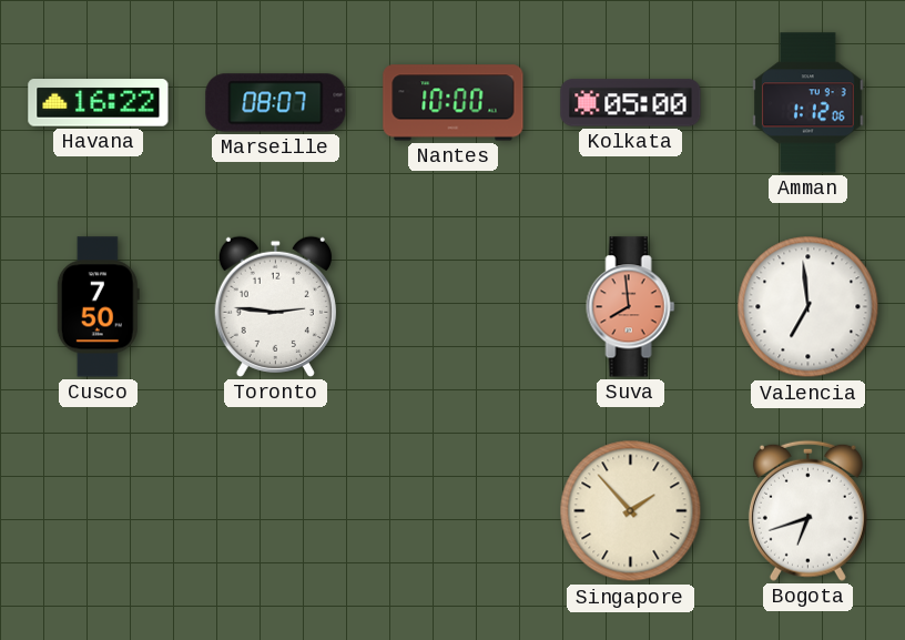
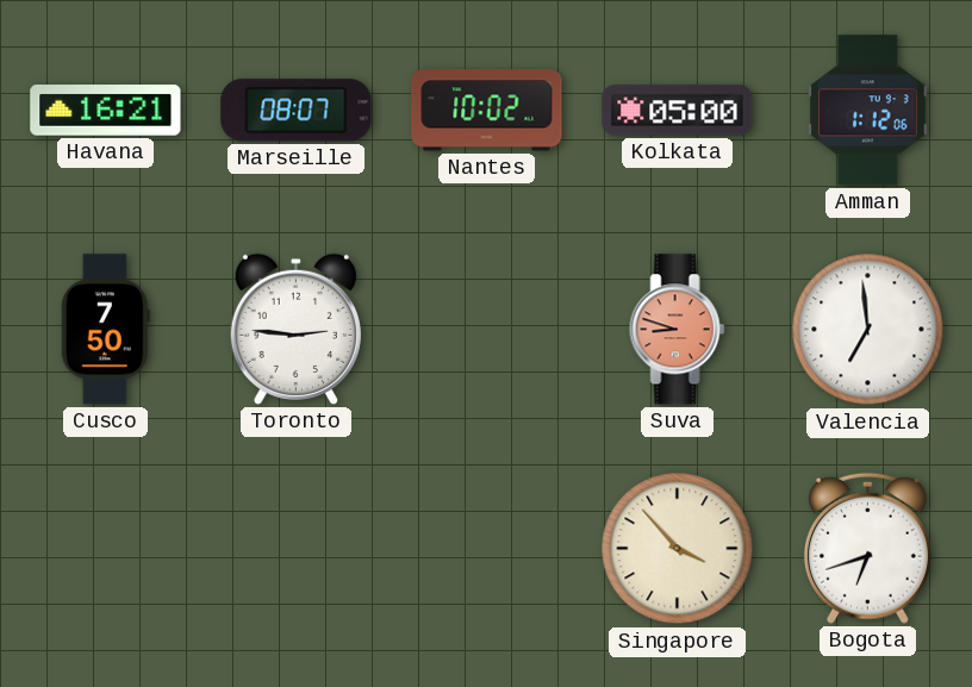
Havana: 16:22 -> 16:21
Nantes: 10:00 -> 10:02
Suva: 7:59 -> 8:48
Singapore: 1:53 -> 3:53
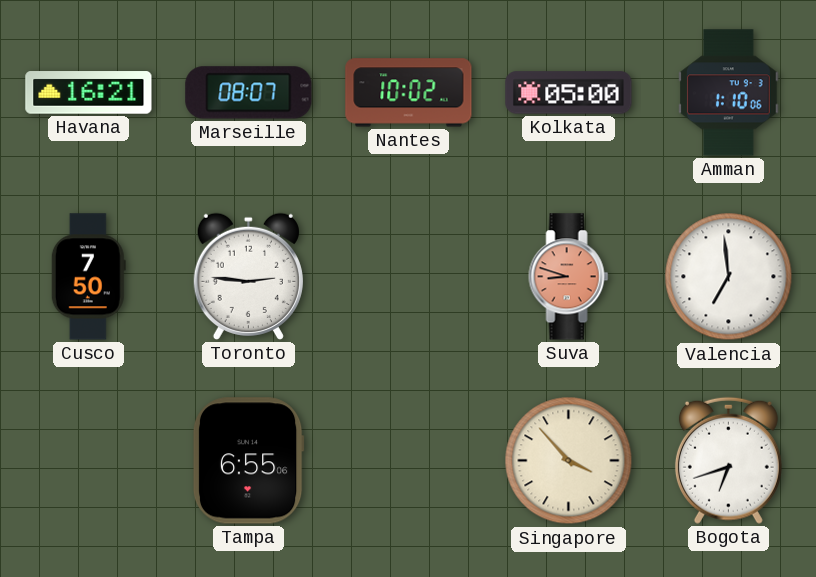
Amman: 1:12 -> 1:10
Tampa: none -> 6:55
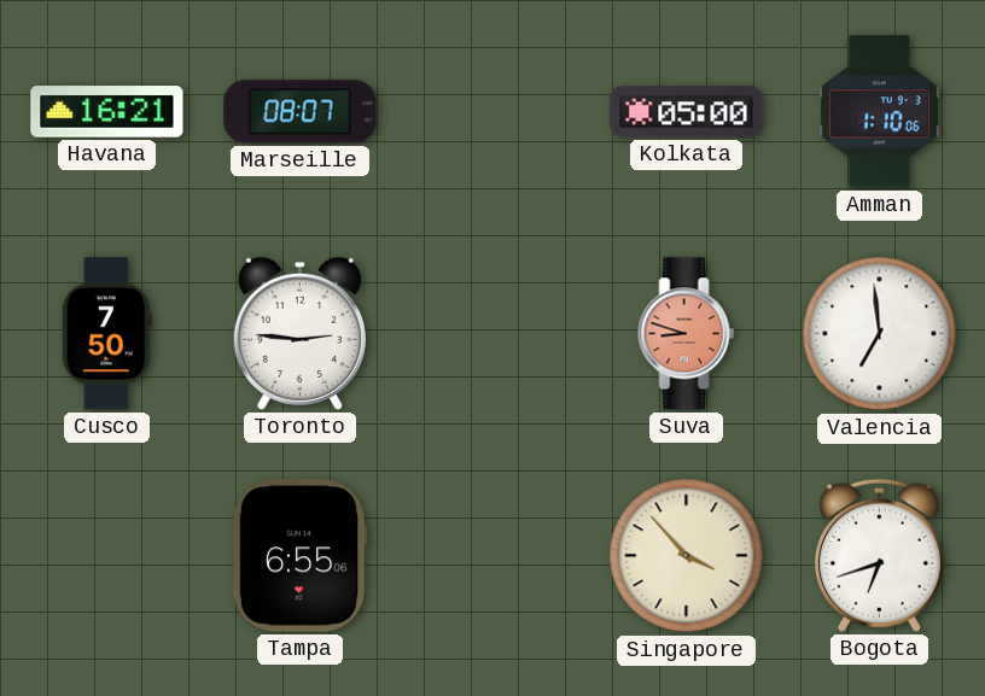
Nantes: 10:02 -> none
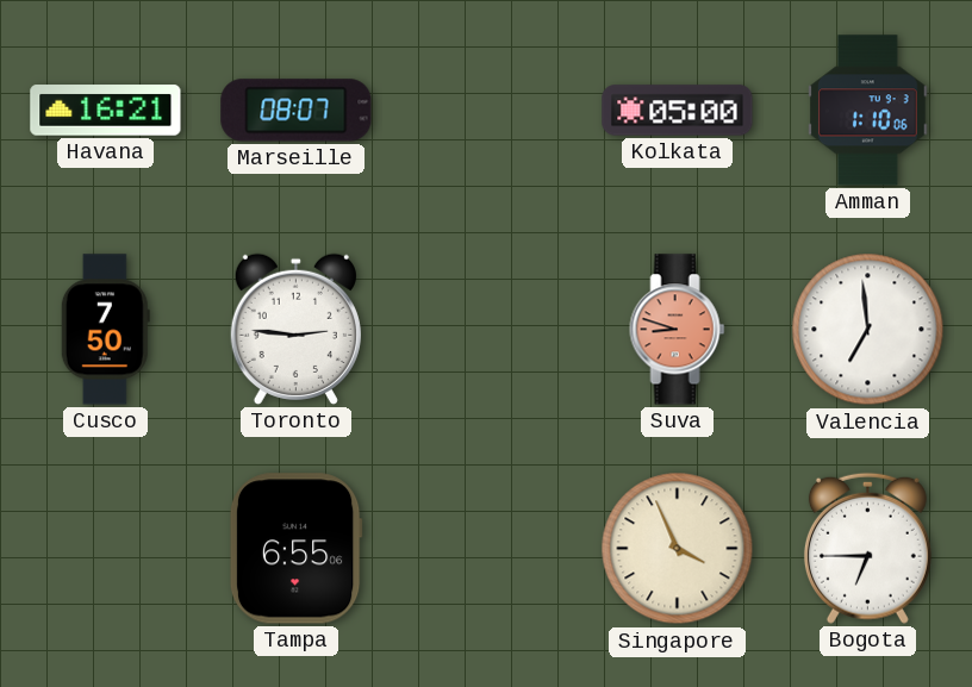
Singapore: 3:53 -> 3:56
Bogota: 6:42 -> 6:45
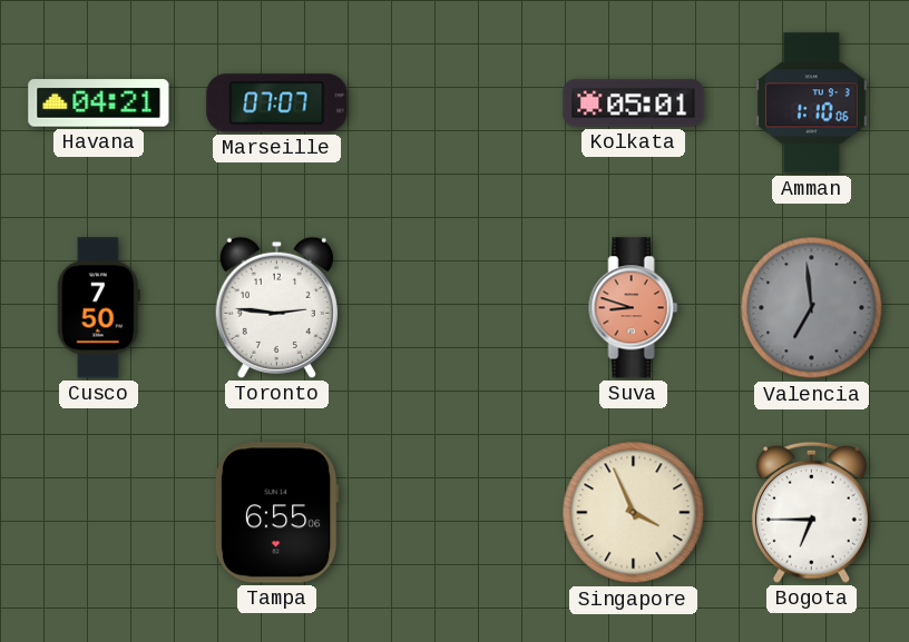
Havana: 16:21 -> 04:21
Marseille: 08:07 -> 07:07
Kolkata: 05:00 -> 05:01
Valencia dial: white -> grey
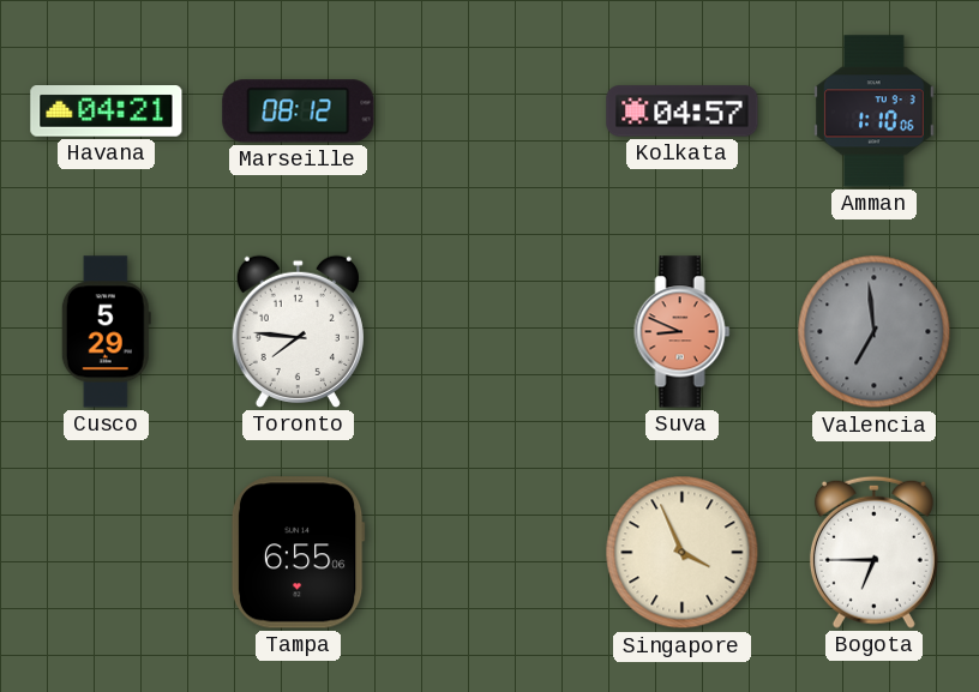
Marseille: 07:07 -> 08:12
Kolkata: 05:01 -> 04:57
Cusco: 7:50 -> 5:29
Toronto: 2:46 -> 7:46
Suva: 8:48 -> 8:49
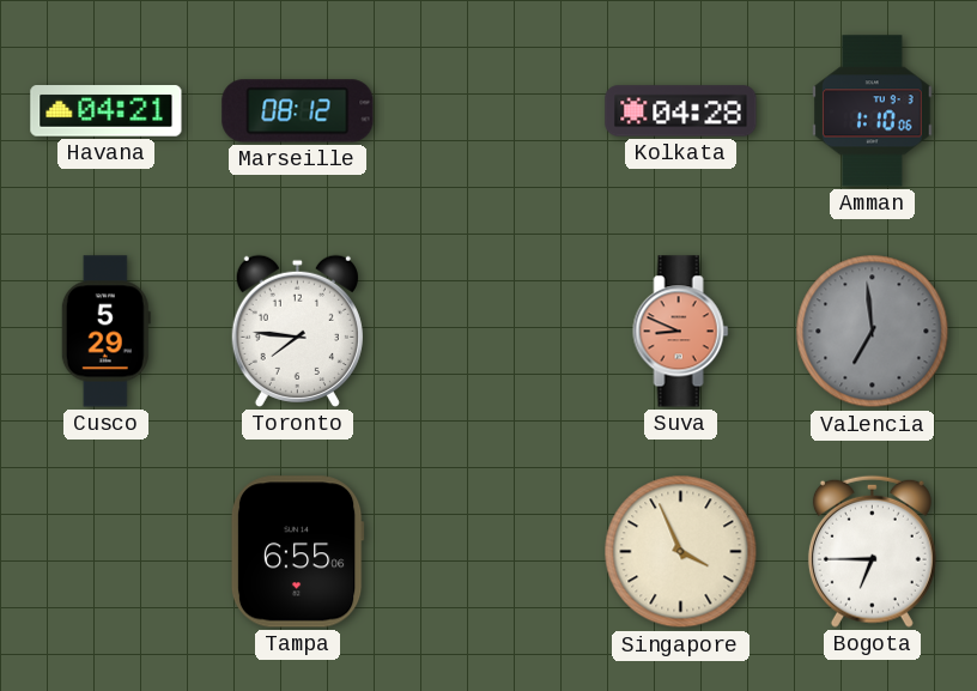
Kolkata: 04:57 -> 04:28
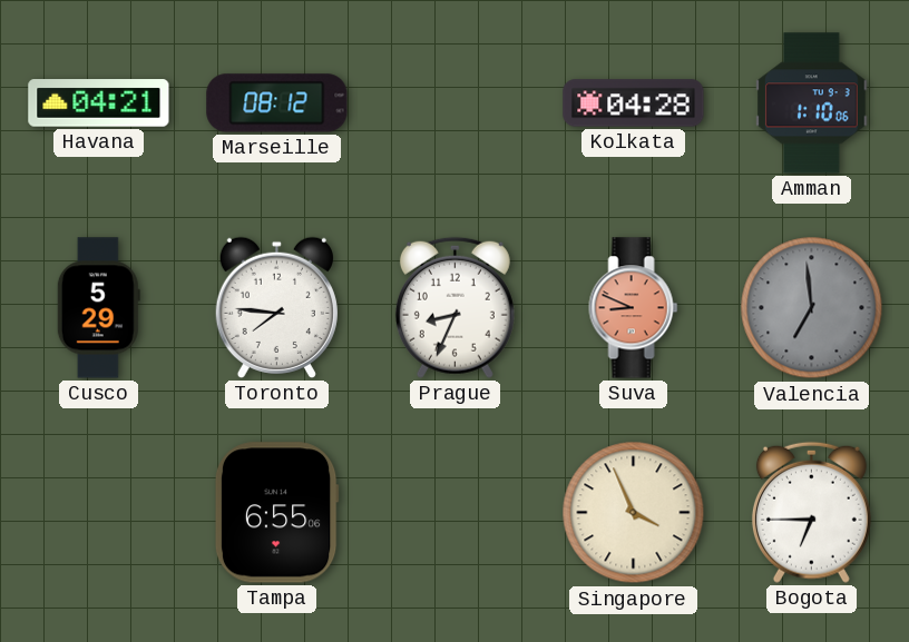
Prague: none -> 8:34
